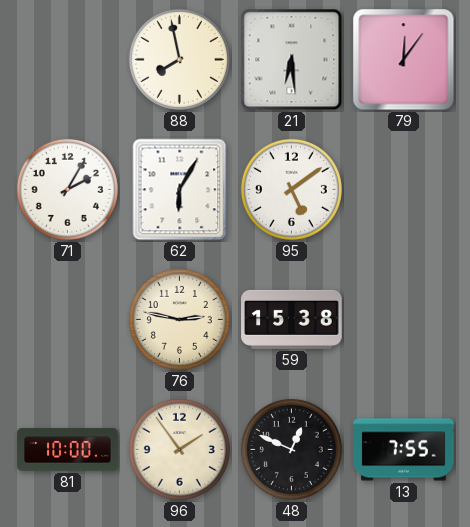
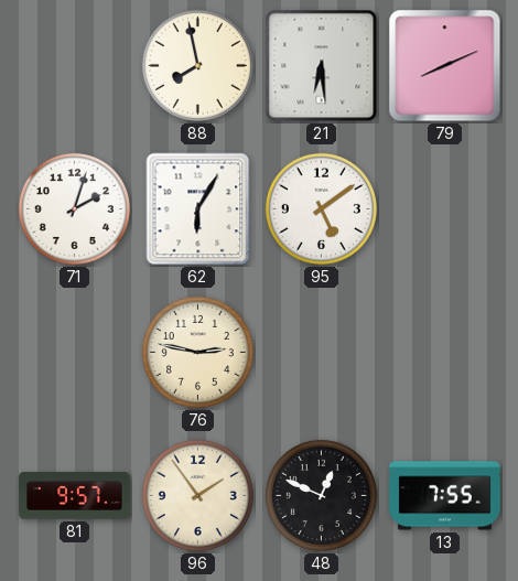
79: 12:06 -> 8:11
71: 2:05 -> 2:03
59: 15:38 -> none
81: 10:00 -> 9:57
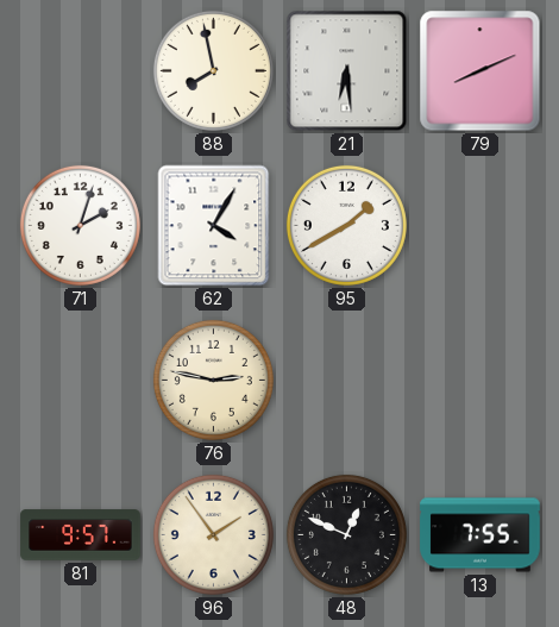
62: 6:05 -> 4:05
95: 5:09 -> 1:40
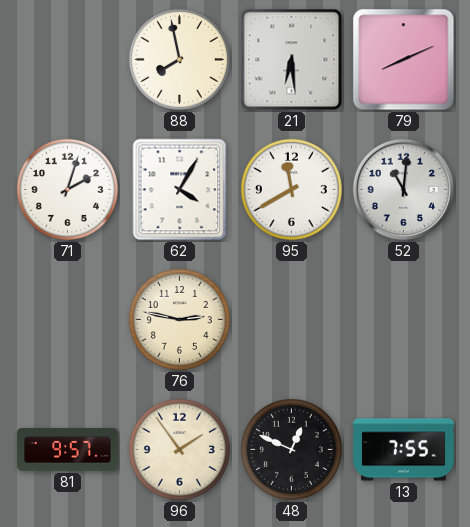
95: 1:40 -> 11:40
52: none -> 11:01
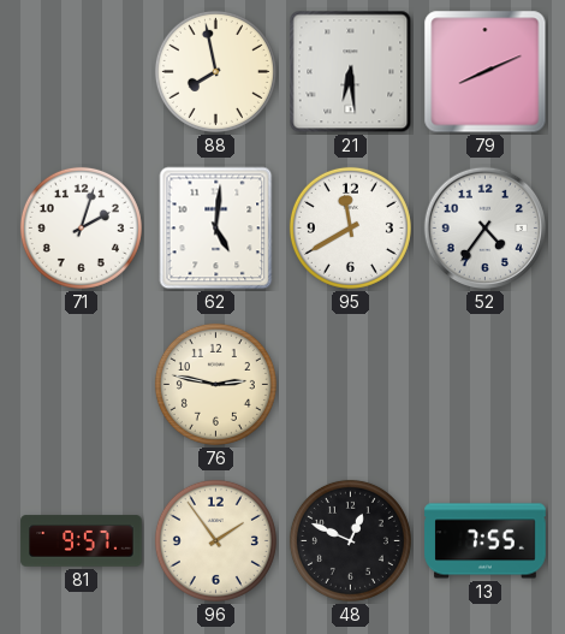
62: 4:05 -> 5:01
52: 11:01 -> 4:36
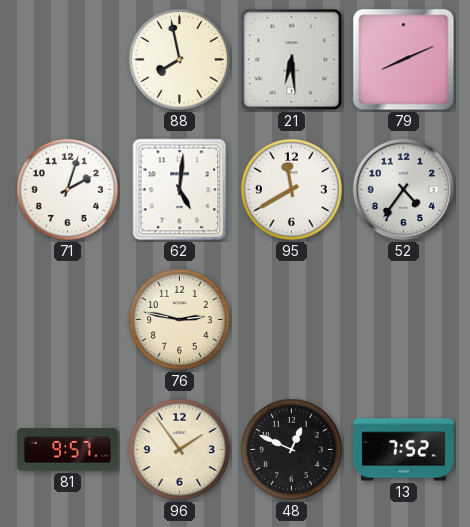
13: 7:55 -> 7:52
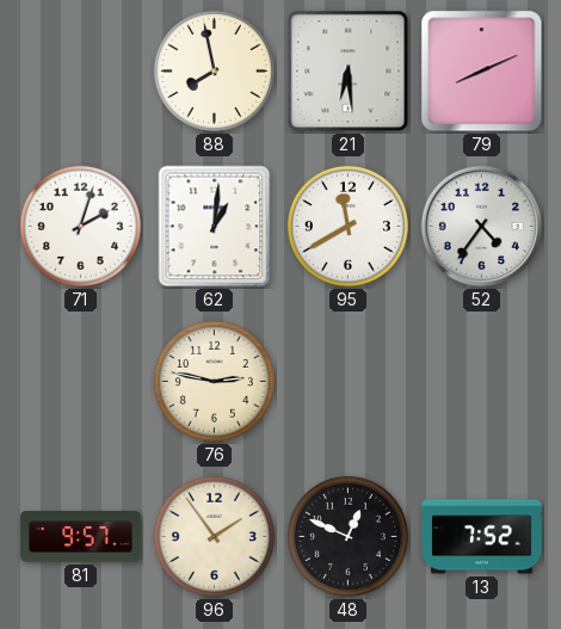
62: 5:01 -> 1:01
